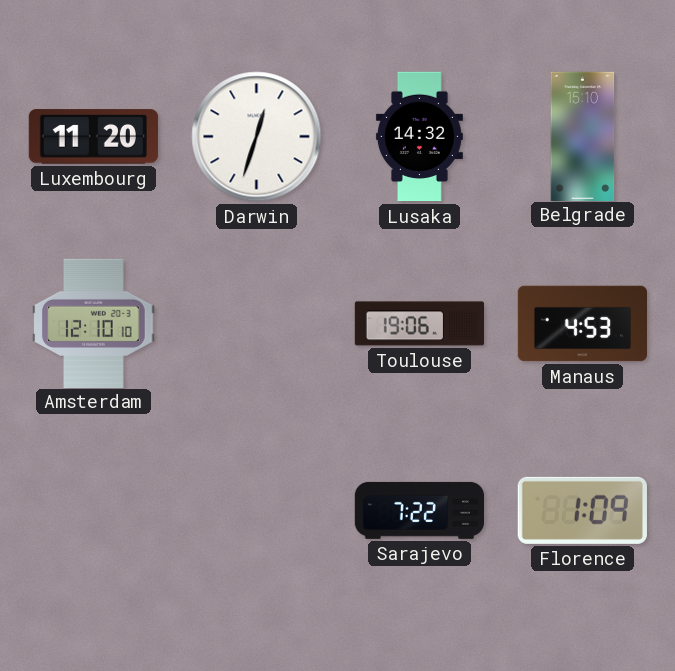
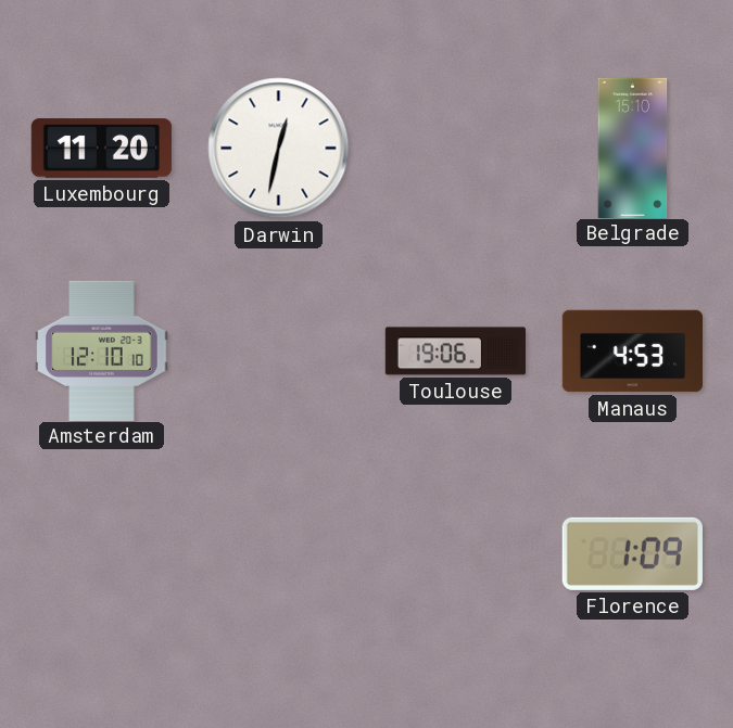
Darwin: 12:33 -> 12:32
Lusaka: 14:32 -> none
Sarajevo: 7:22 -> none
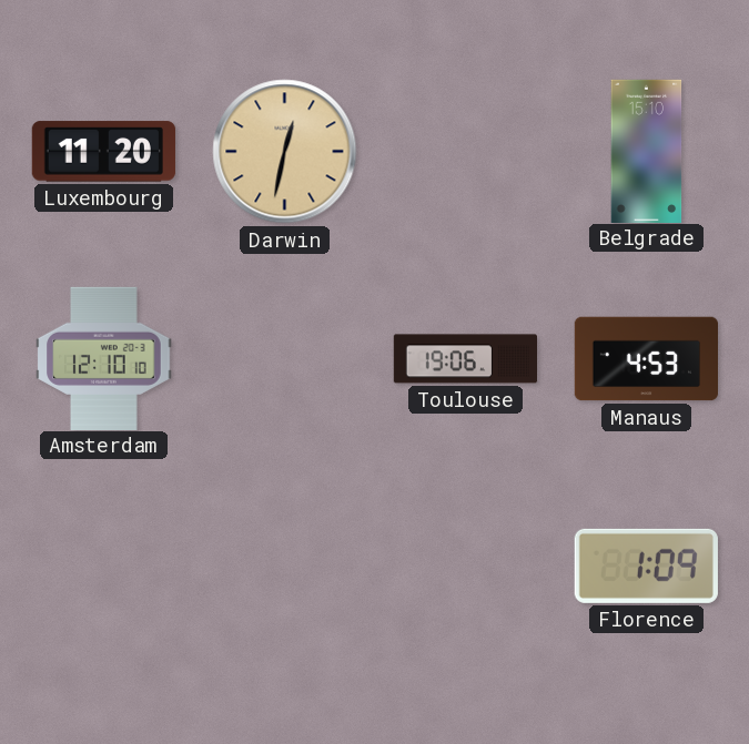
Darwin dial: white -> champagne
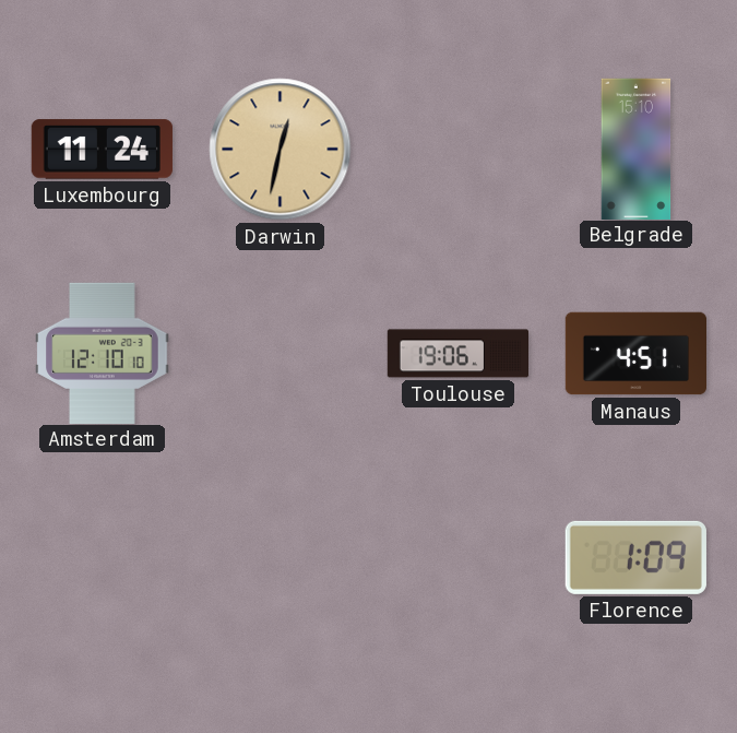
Luxembourg: 11:20 -> 11:24
Manaus: 4:53 -> 4:51
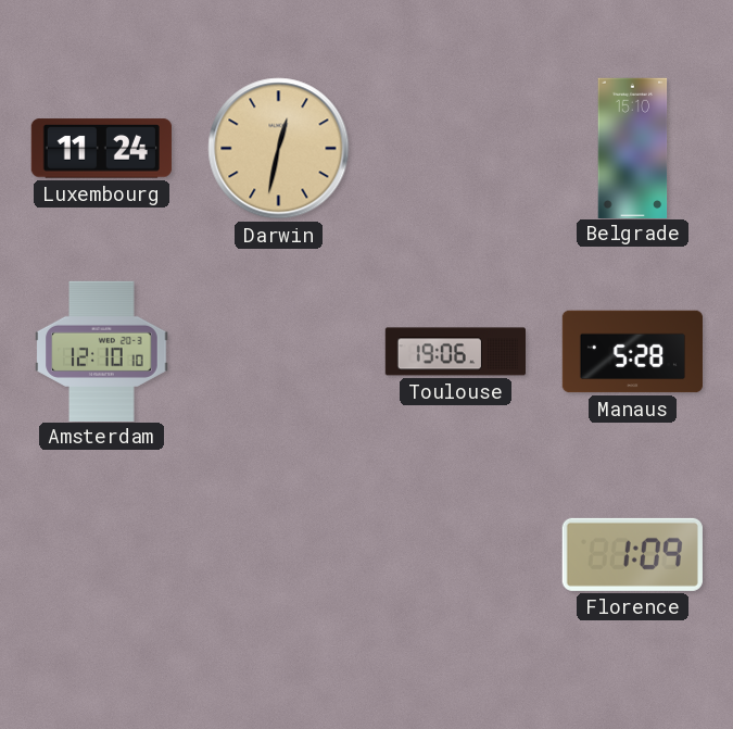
Manaus: 4:51 -> 5:28
